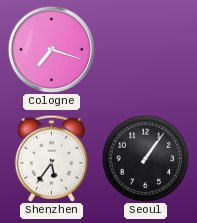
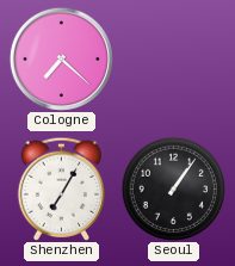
Cologne: 7:18 -> 7:22
Shenzhen: 5:36 -> 7:05
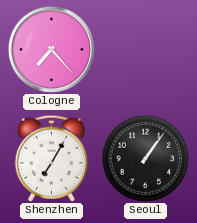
Cologne: 7:22 -> 7:23
